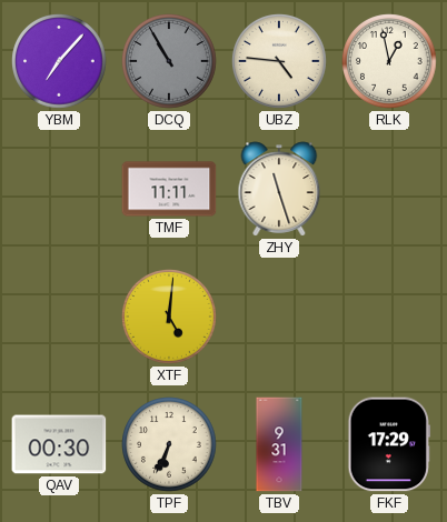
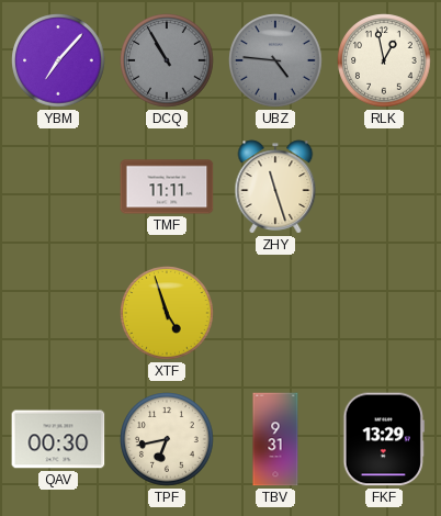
UBZ dial: cream -> grey
XTF: 5:01 -> 4:57
TPF: 6:34 -> 6:43
FKF: 17:29 -> 13:29
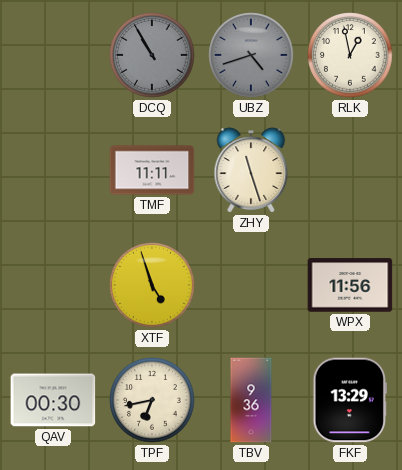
YBM: 7:07 -> none
UBZ: 4:46 -> 4:42
WPX: none -> 11:56
TBV: 9:31 -> 9:36
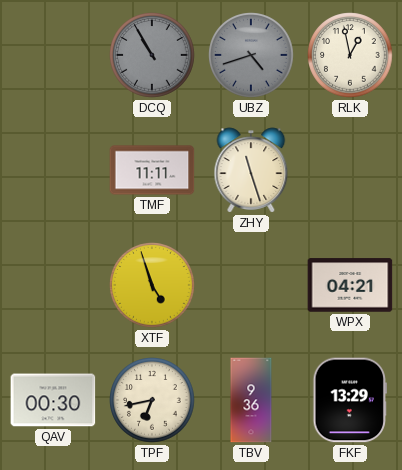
WPX: 11:56 -> 04:21
